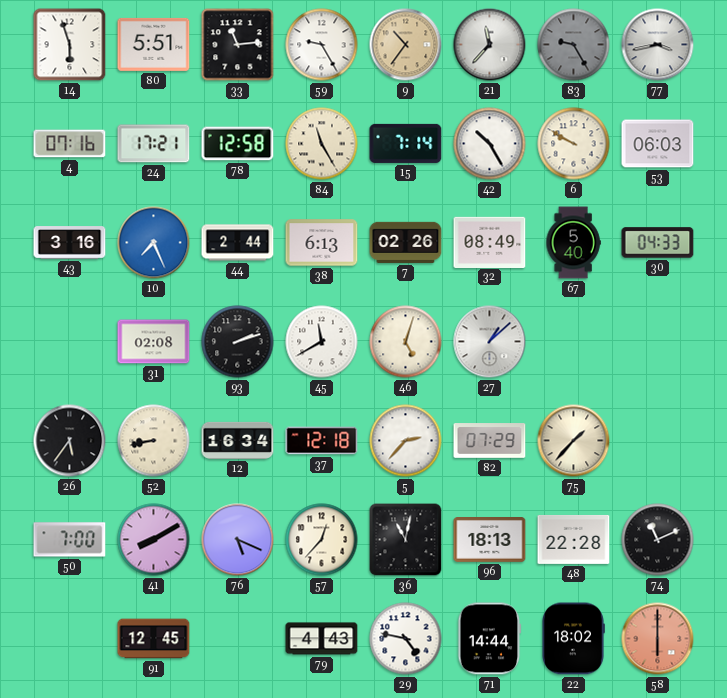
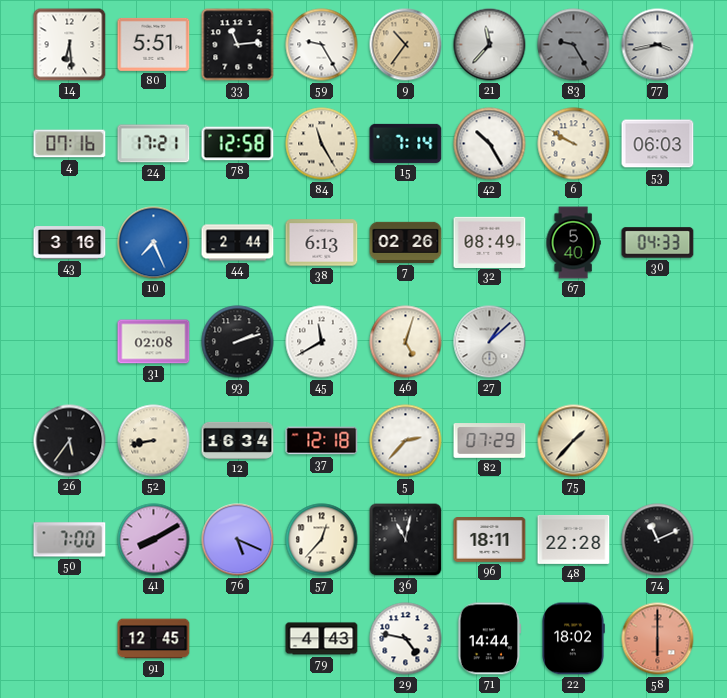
14: 5:57 -> 6:29
96: 18:13 -> 18:11
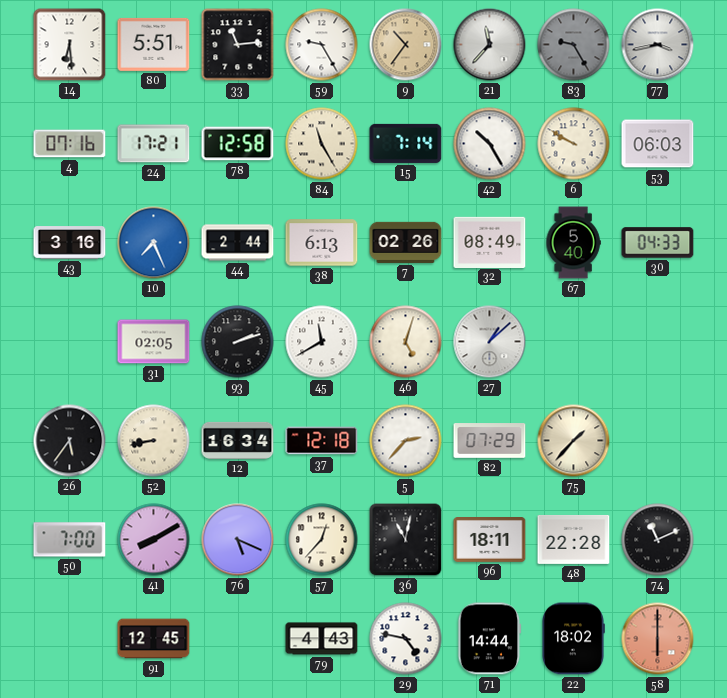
31: 02:08 -> 02:05
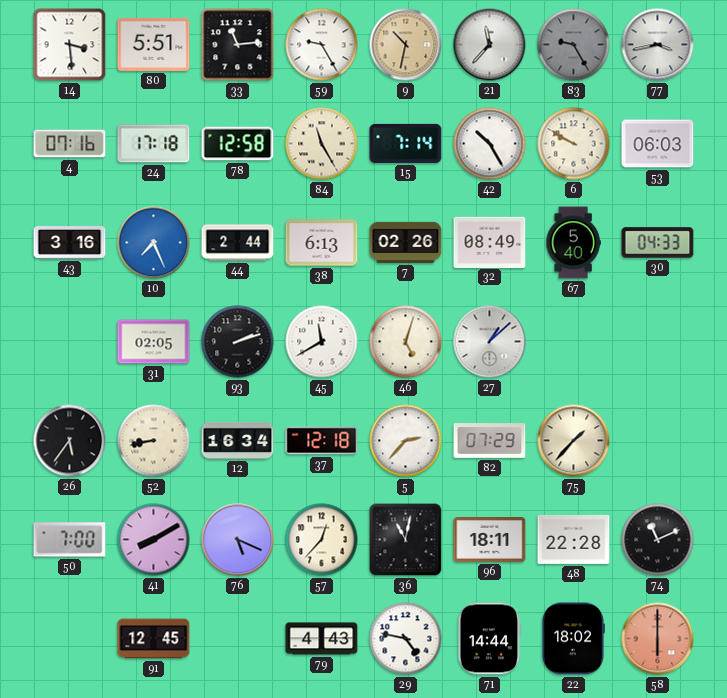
14: 6:29 -> 3:29
9: 10:36 -> 10:32
24: 17:21 -> 17:18
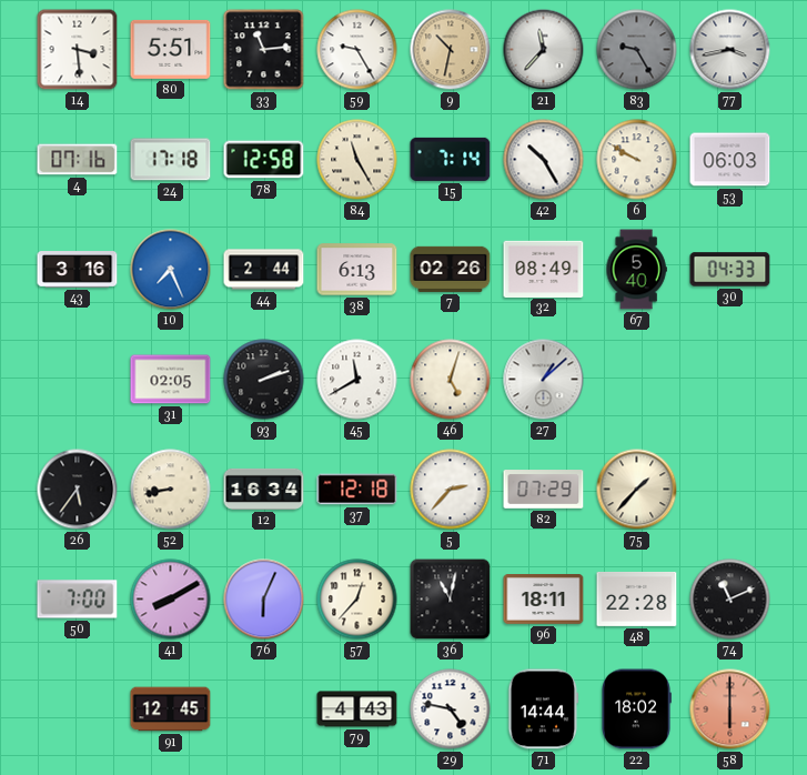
76: 5:19 -> 6:04
